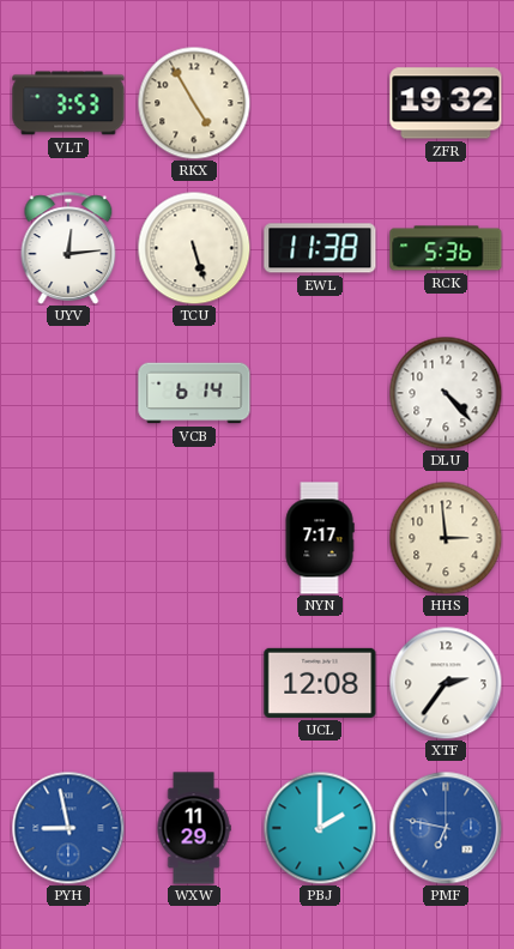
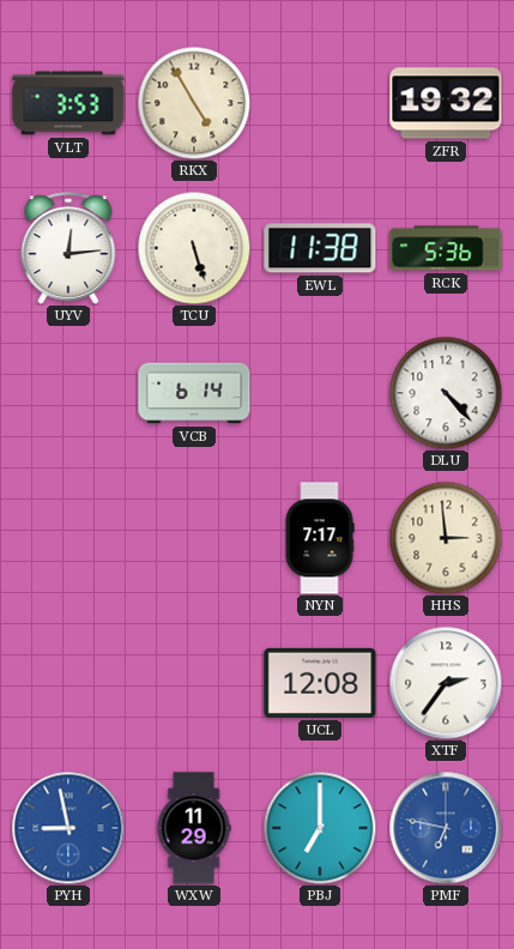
PBJ: 2:00 -> 7:00
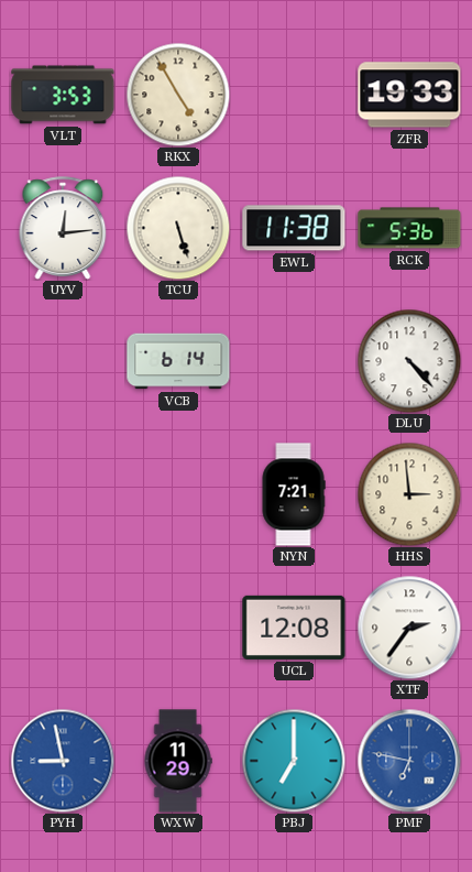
ZFR: 19:32 -> 19:33
NYN: 7:17 -> 7:21
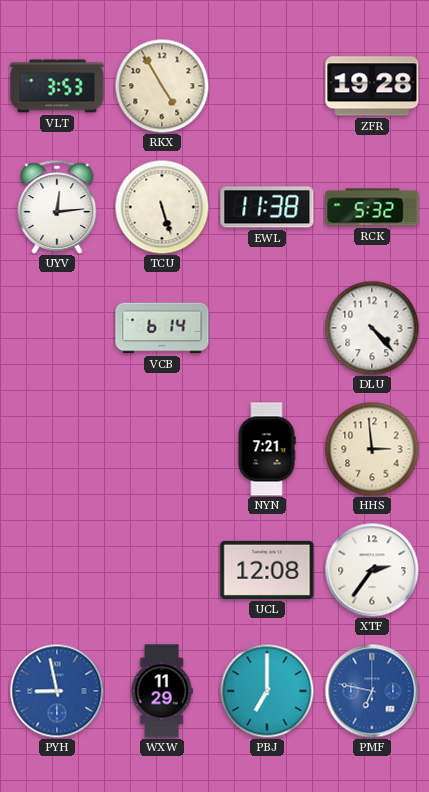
ZFR: 19:33 -> 19:28
RCK: 5:36 -> 5:32
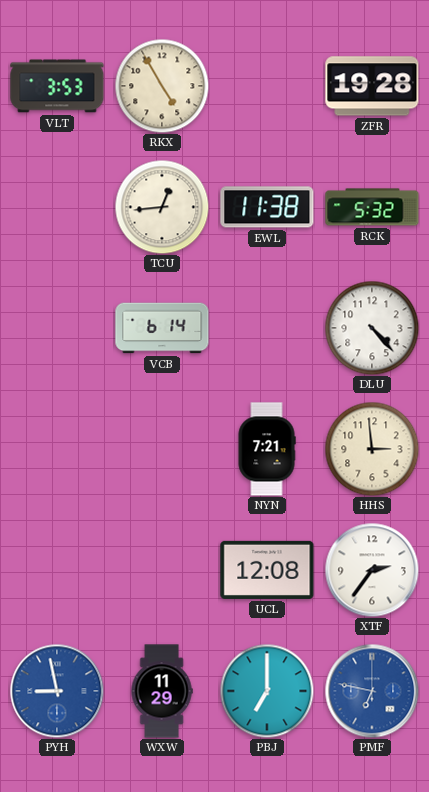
UYV: 12:14 -> none
TCU: 5:27 -> 12:44
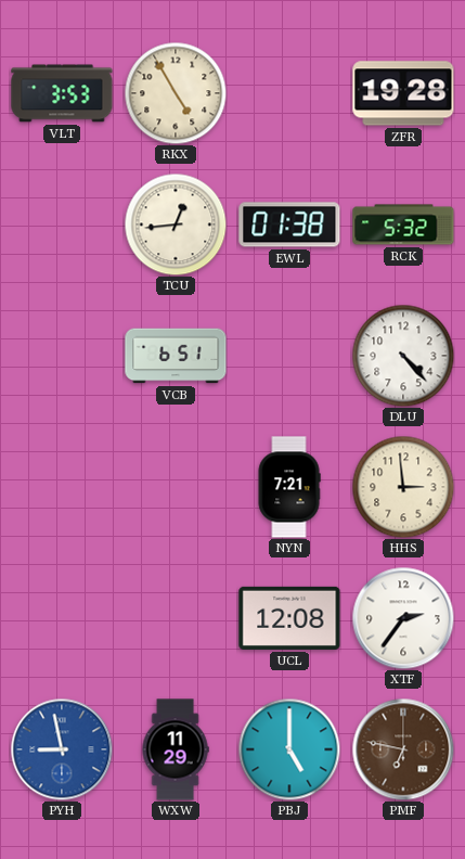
EWL: 11:38 -> 01:38
VCB: 6:14 -> 6:51
PBJ: 7:00 -> 5:00
PMF dial: blue -> brown
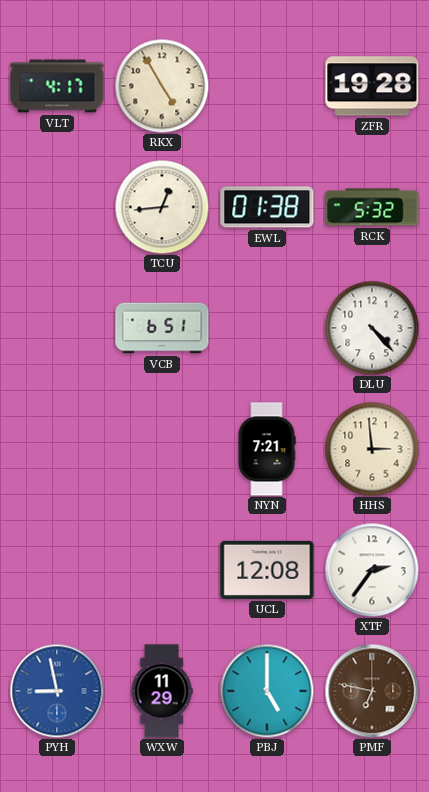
VLT: 3:53 -> 4:17
